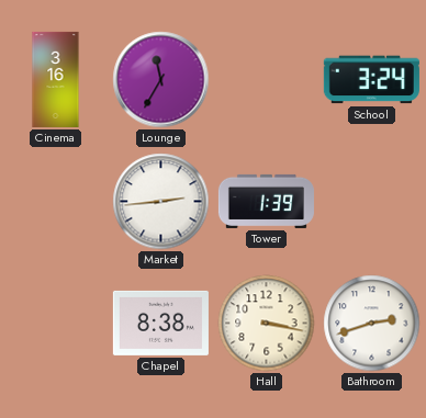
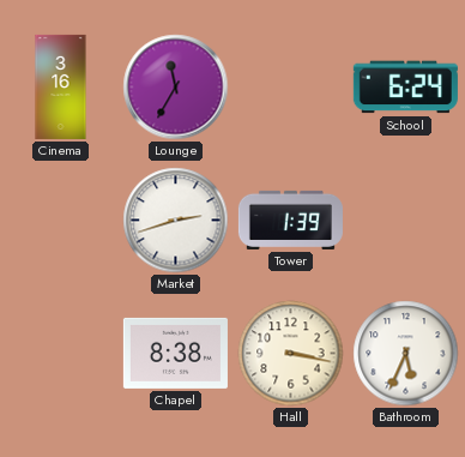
School: 3:24 -> 6:24
Market: 2:44 -> 2:42
Bathroom: 2:42 -> 5:34
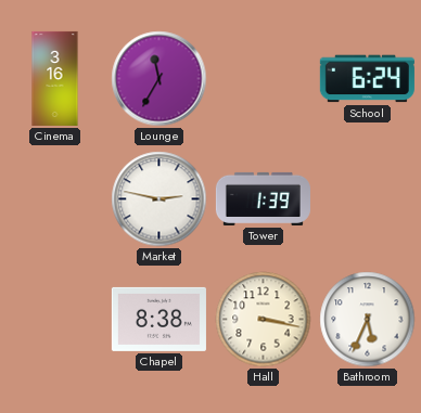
Market: 2:42 -> 2:47
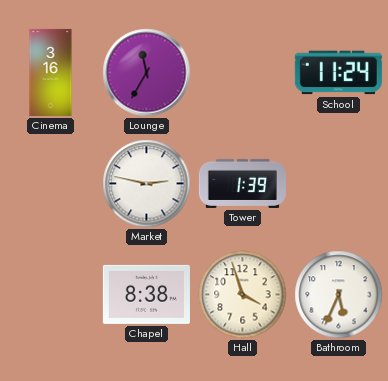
School: 6:24 -> 11:24
Hall: 3:17 -> 3:57
